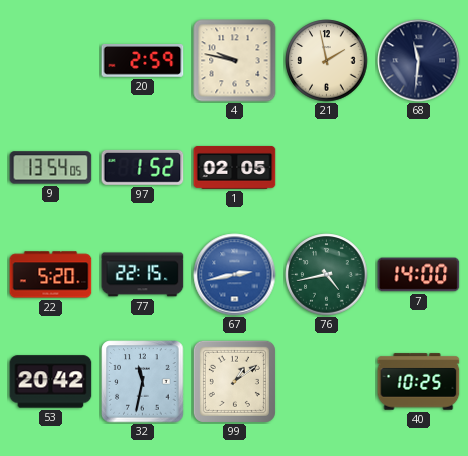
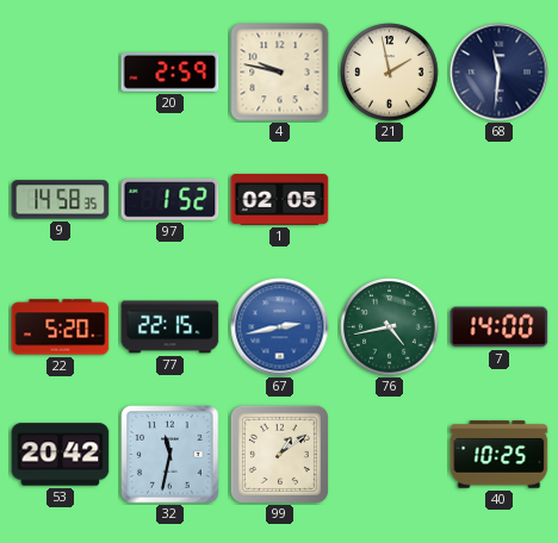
9: 13:54 -> 14:58
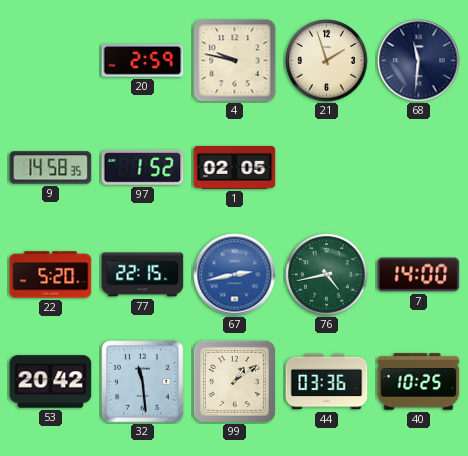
21: 1:58 -> 1:57
32: 11:32 -> 11:29
44: none -> 03:36
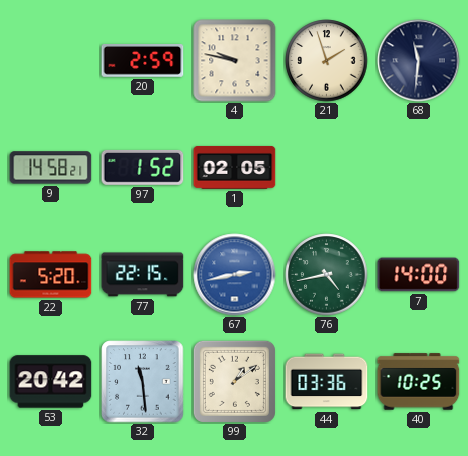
9: 14:58:35 -> 14:58:21
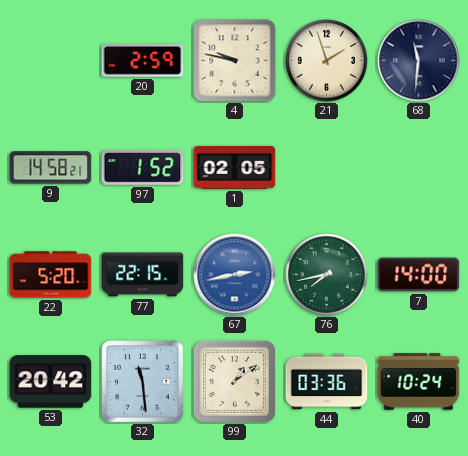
76: 4:43 -> 7:43
40: 10:25 -> 10:24
